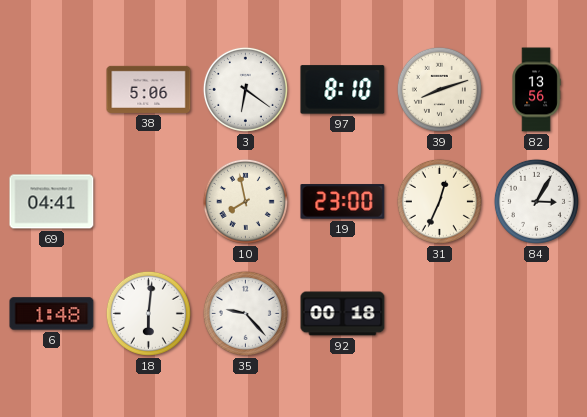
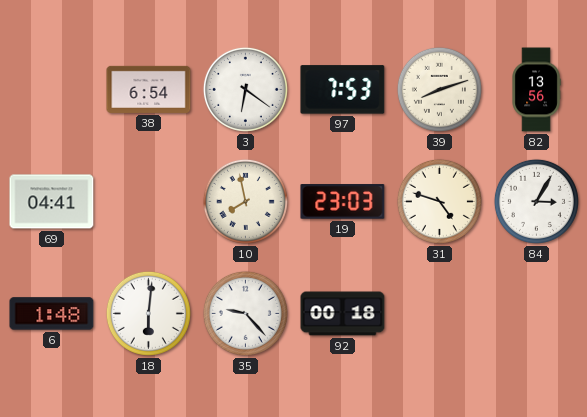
38: 5:06 -> 6:54
97: 8:10 -> 7:53
19: 23:00 -> 23:03
31: 12:34 -> 4:48
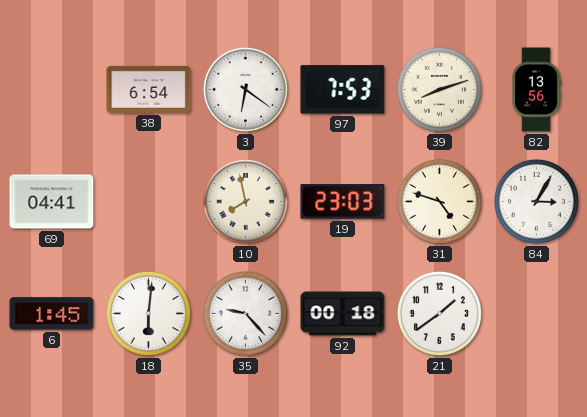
6: 1:48 -> 1:45
21: none -> 1:39
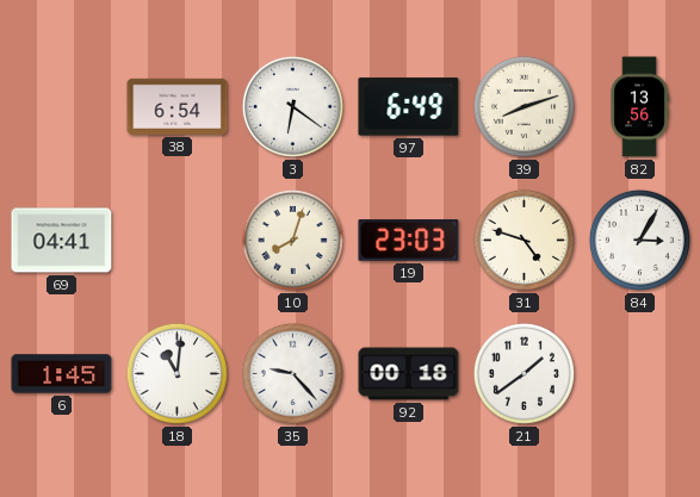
97: 7:53 -> 6:49
10: 7:58 -> 8:03
18: 6:01 -> 11:01
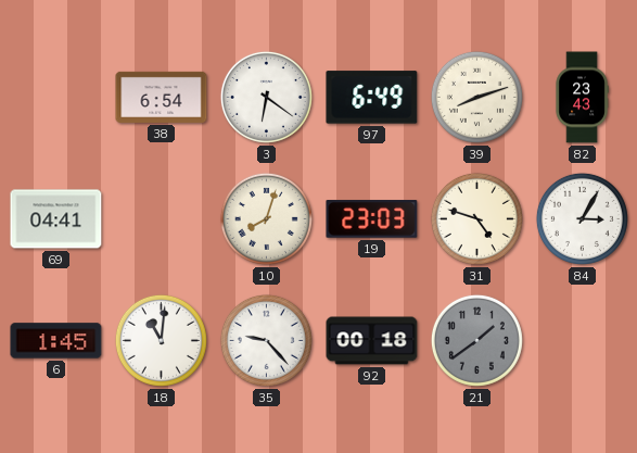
82: 13:56 -> 23:43
21 dial: white -> grey
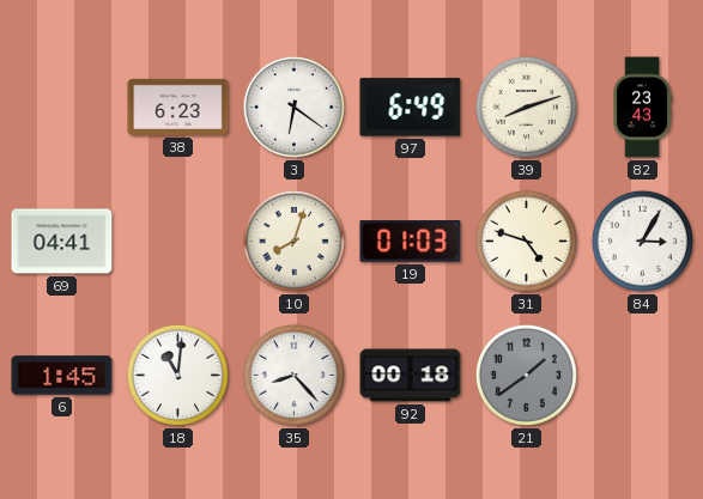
38: 6:54 -> 6:23
19: 23:03 -> 01:03
35: 9:23 -> 8:23
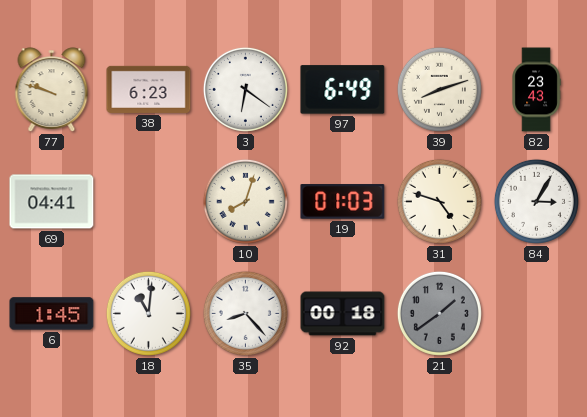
77: none -> 9:48
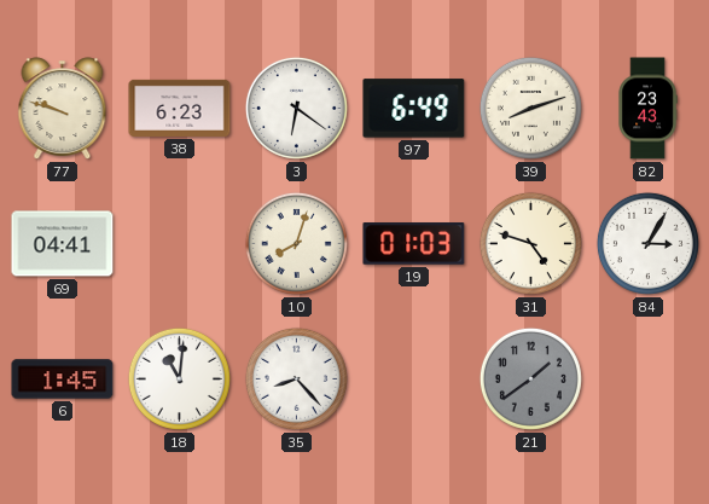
92: 00:18 -> none
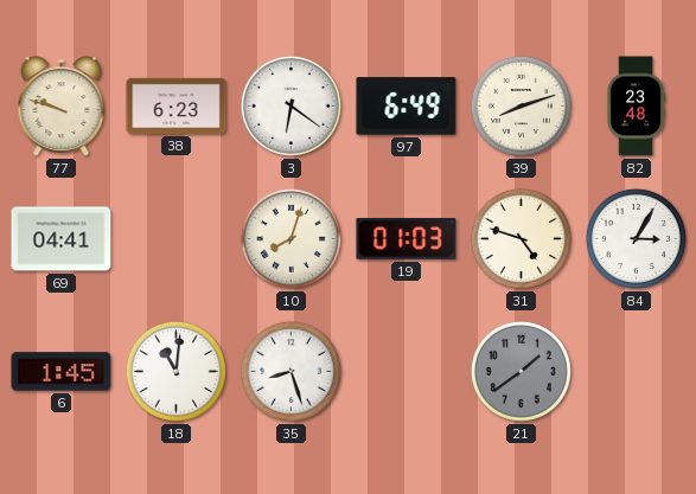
82: 23:43 -> 23:48
35: 8:23 -> 8:27
